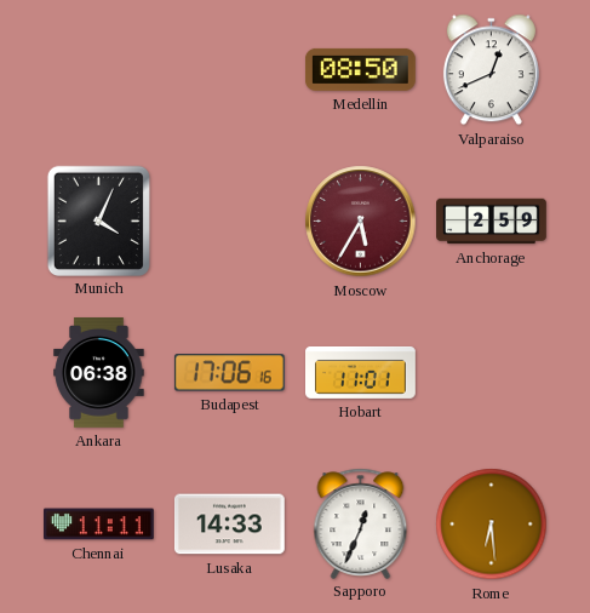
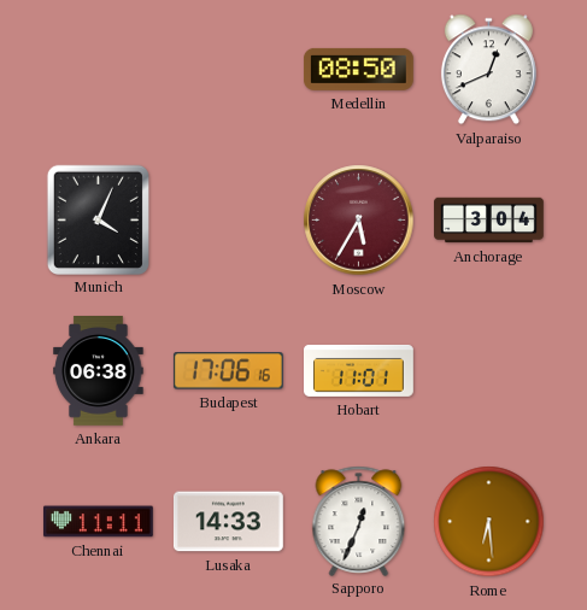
Anchorage: 2:59 -> 3:04
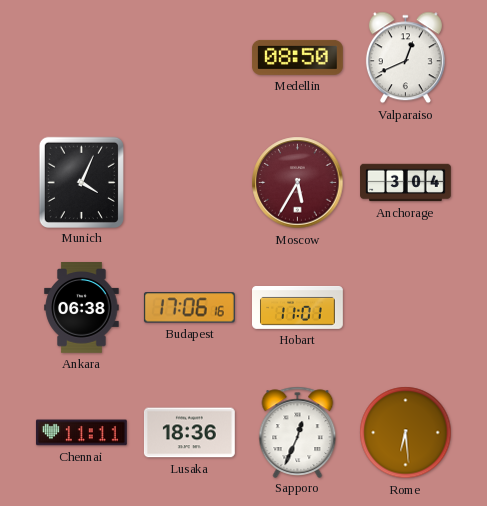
Lusaka: 14:33 -> 18:36
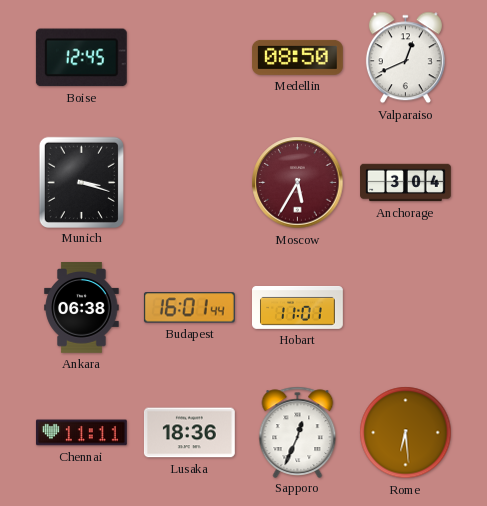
Boise: none -> 12:45
Munich: 4:04 -> 3:18
Budapest: 17:06 -> 16:01
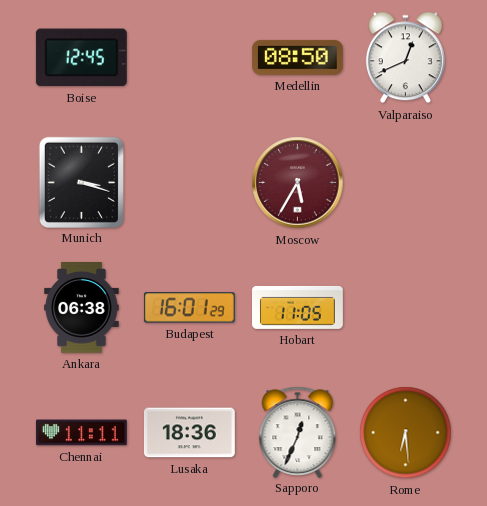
Anchorage: 3:04 -> none
Budapest: 16:01:44 -> 16:01:29
Hobart: 11:01 -> 11:05
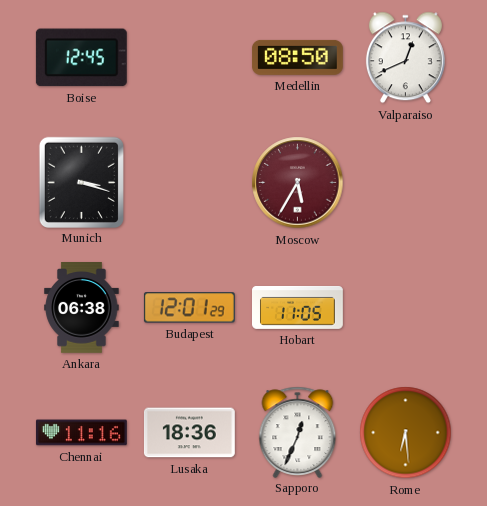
Budapest: 16:01 -> 12:01
Chennai: 11:11 -> 11:16
